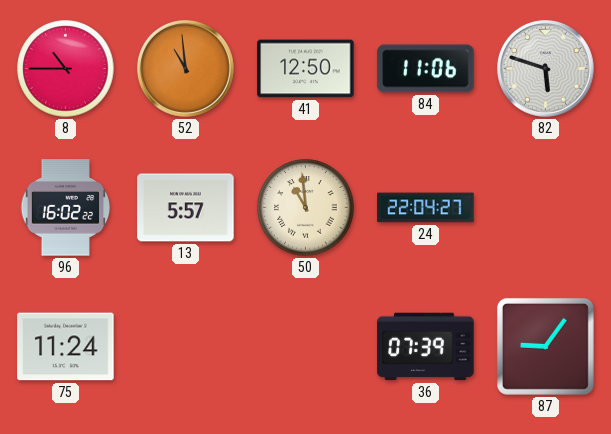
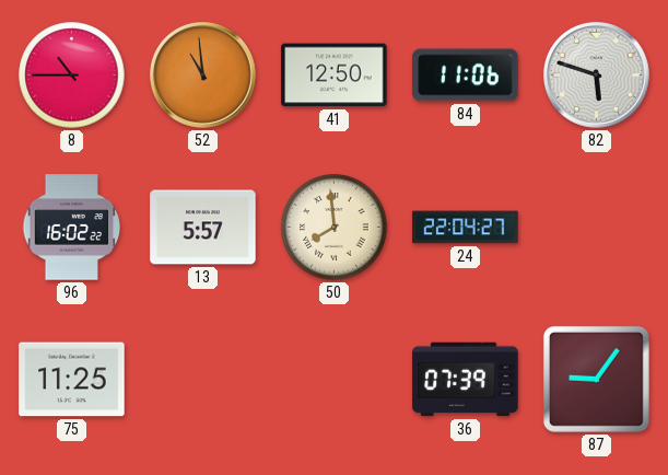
50: 10:59 -> 7:59
75: 11:24 -> 11:25
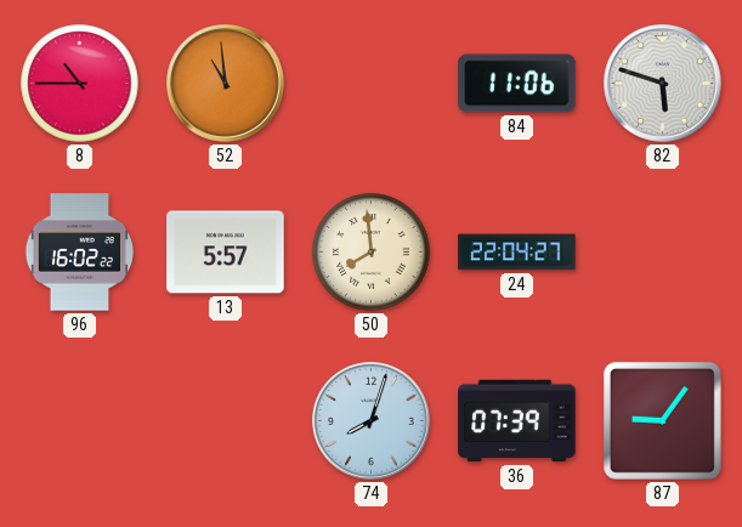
41: 12:50 -> none
75: 11:25 -> none
74: none -> 8:03
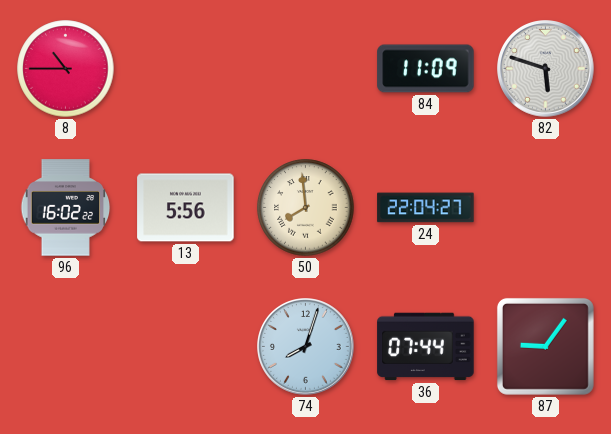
52: 10:59 -> none
84: 11:06 -> 11:09
13: 5:57 -> 5:56
36: 07:39 -> 07:44
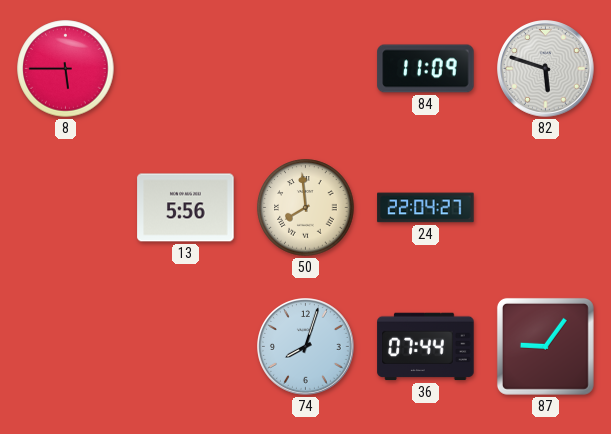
8: 10:45 -> 5:45
96: 16:02 -> none
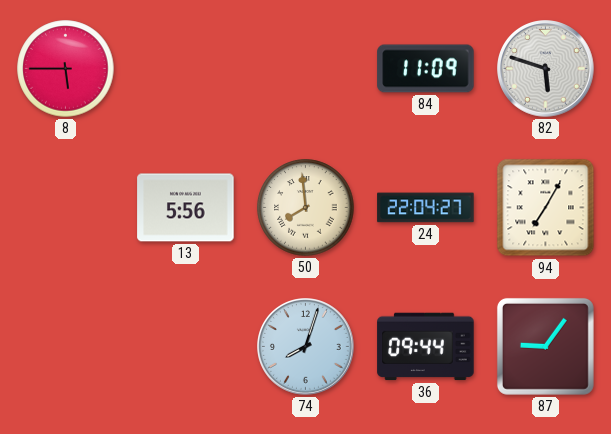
94: none -> 7:05
36: 07:44 -> 09:44
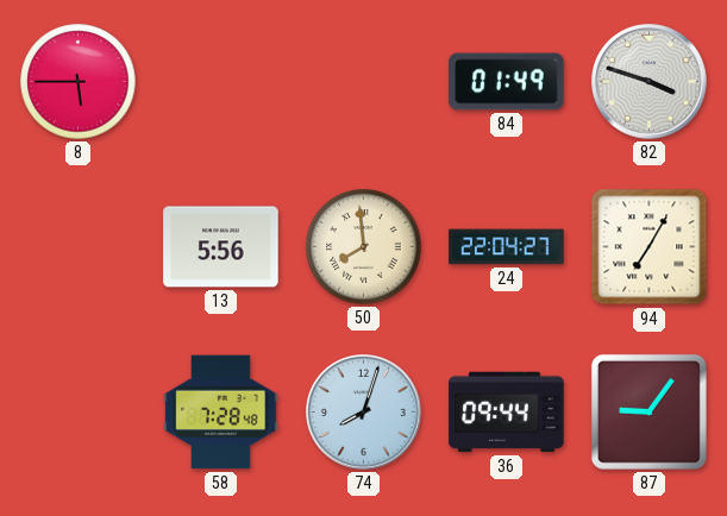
84: 11:09 -> 01:49
82: 5:48 -> 3:48
58: none -> 7:28
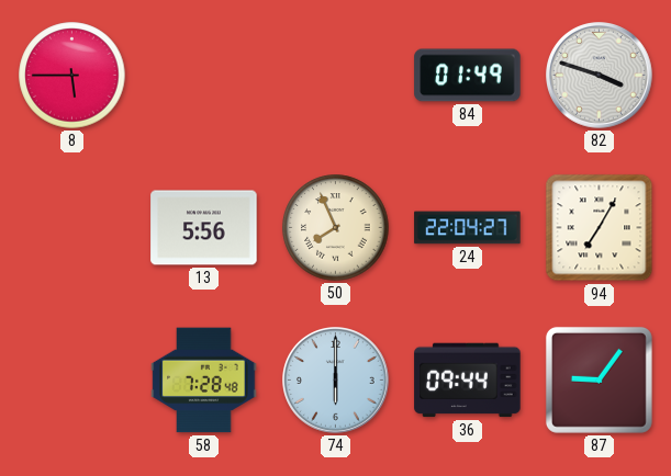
50: 7:59 -> 7:56
74: 8:03 -> 6:00
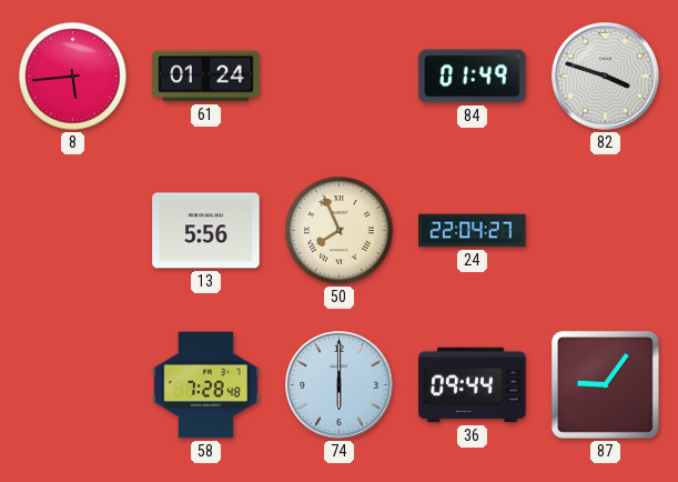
8: 5:45 -> 5:44
61: none -> 01:24
94: 7:05 -> none
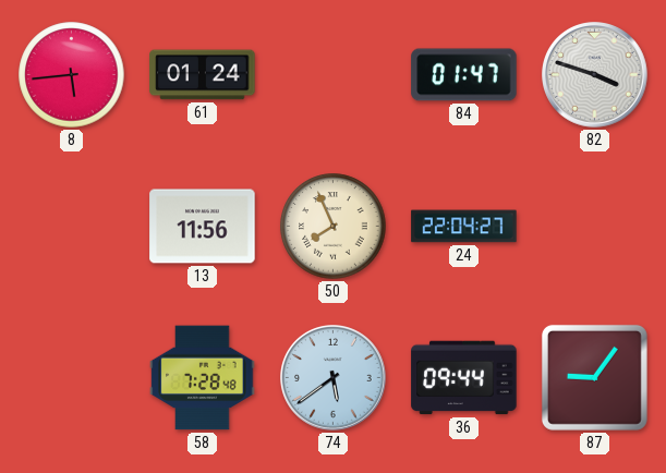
84: 01:49 -> 01:47
13: 5:56 -> 11:56
74: 6:00 -> 5:39
